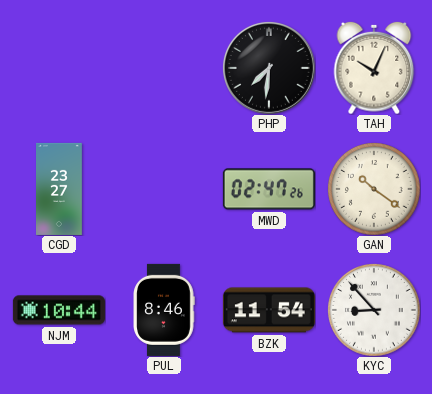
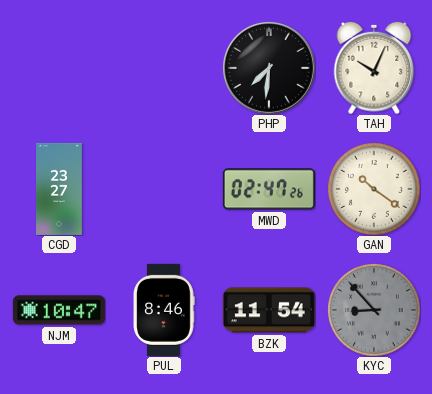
NJM: 10:44 -> 10:47
KYC dial: white -> grey
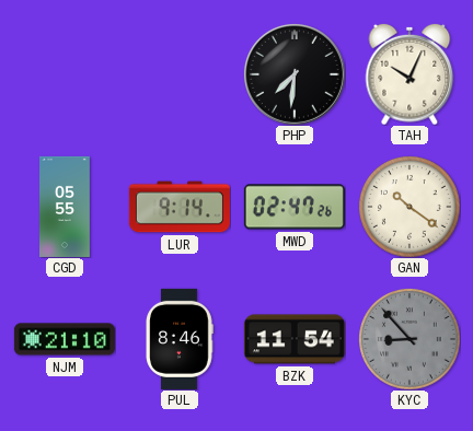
CGD: 23:27 -> 05:55
LUR: none -> 9:14
NJM: 10:47 -> 21:10
